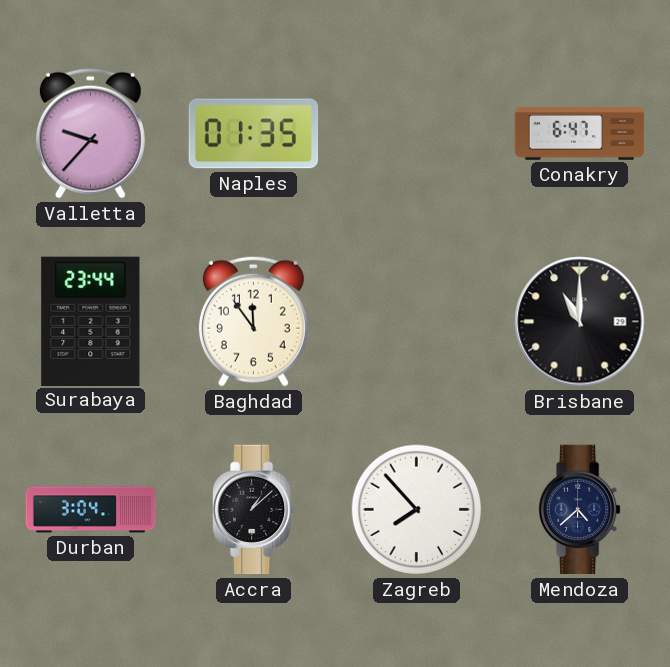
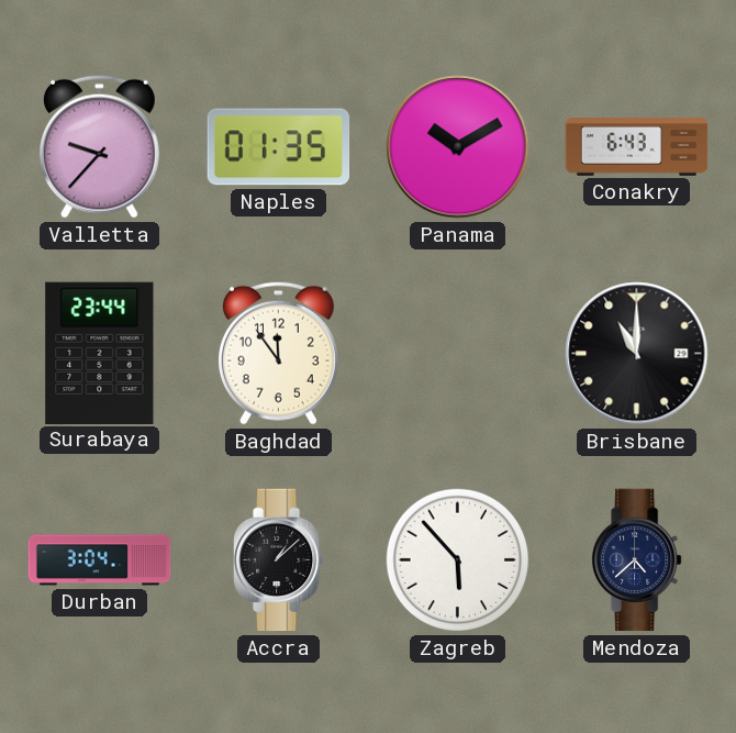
Panama: none -> 10:10
Conakry: 6:47 -> 6:43
Zagreb: 7:53 -> 5:53
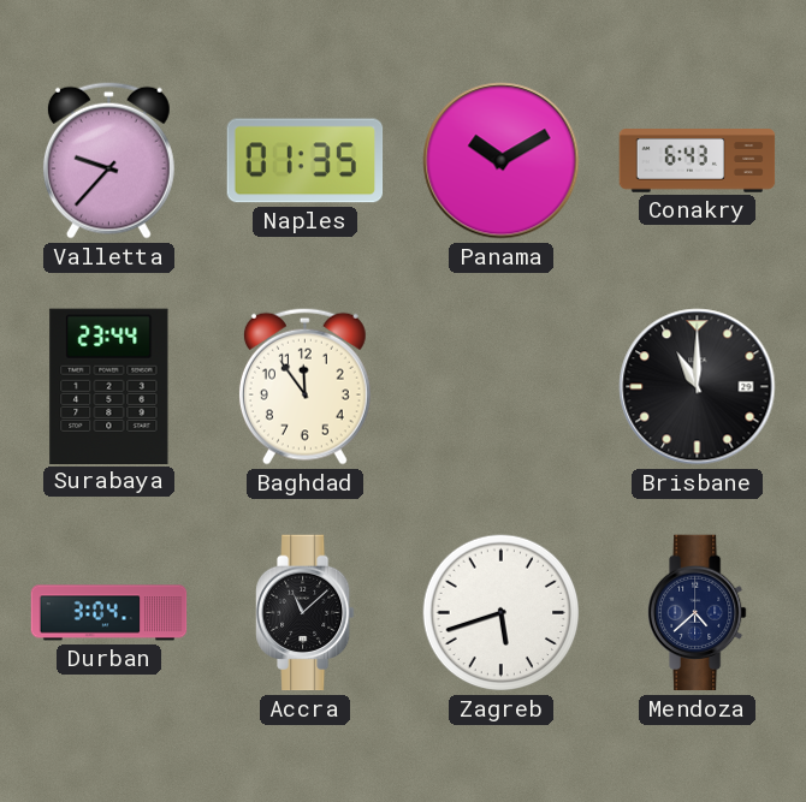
Accra: 1:08 -> 11:08
Zagreb: 5:53 -> 5:42
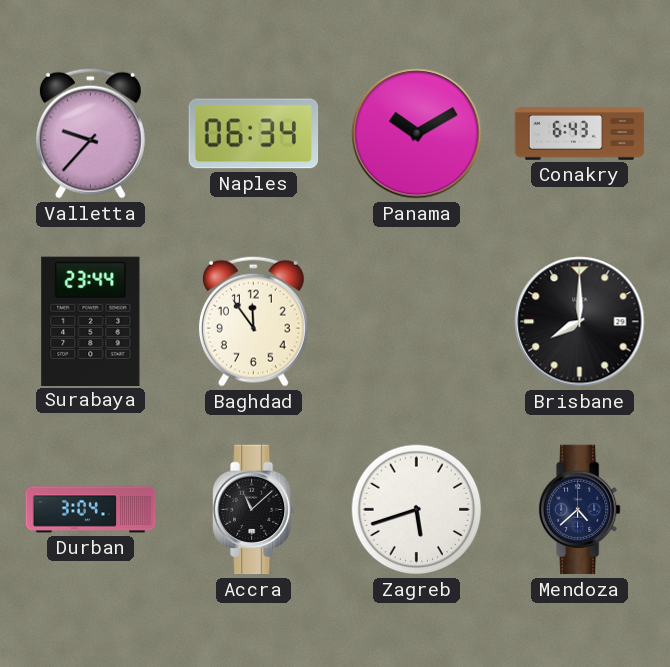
Naples: 01:35 -> 06:34
Brisbane: 11:00 -> 8:00
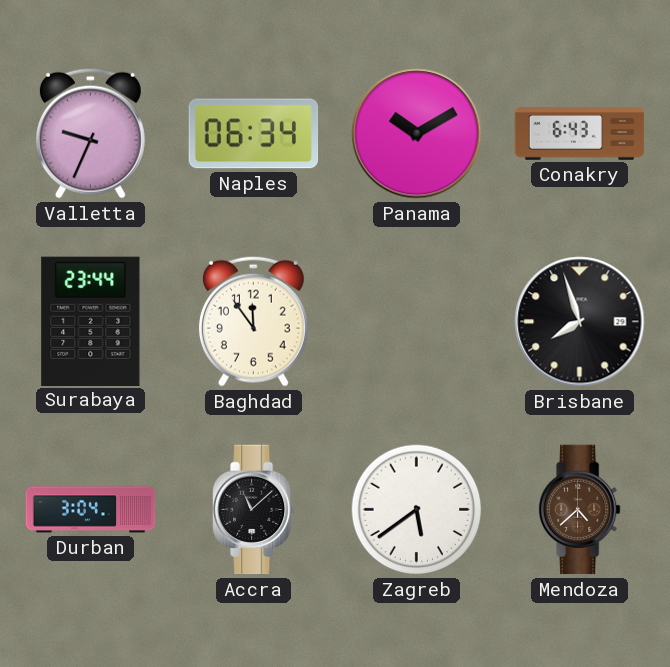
Valletta: 9:37 -> 9:34
Brisbane: 8:00 -> 7:57
Zagreb: 5:42 -> 5:39
Mendoza dial: navy -> brown
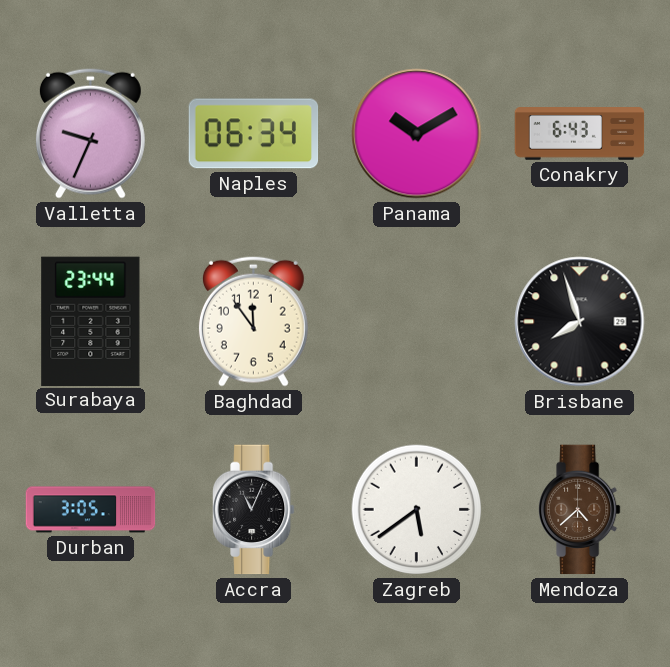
Durban: 3:04 -> 3:05
Accra: 11:08 -> 11:04
